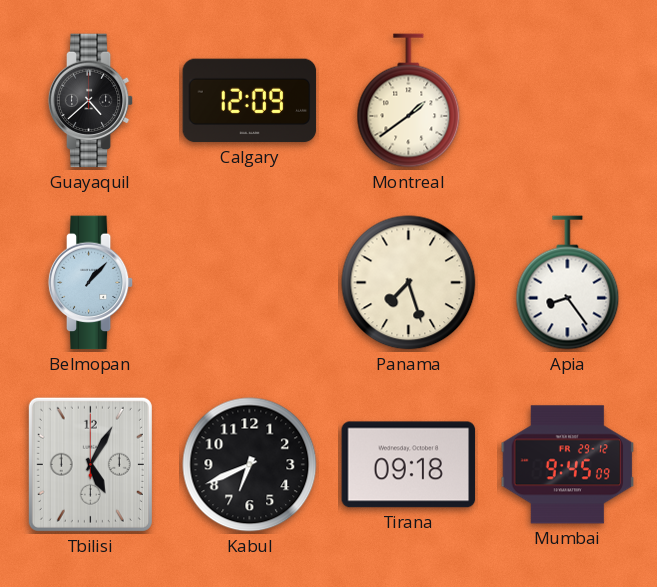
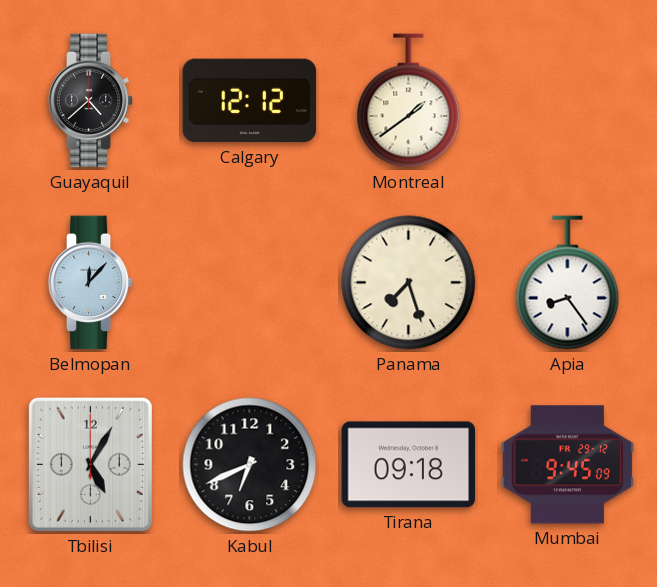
Calgary: 12:09 -> 12:12
Belmopan: 1:07 -> 12:07
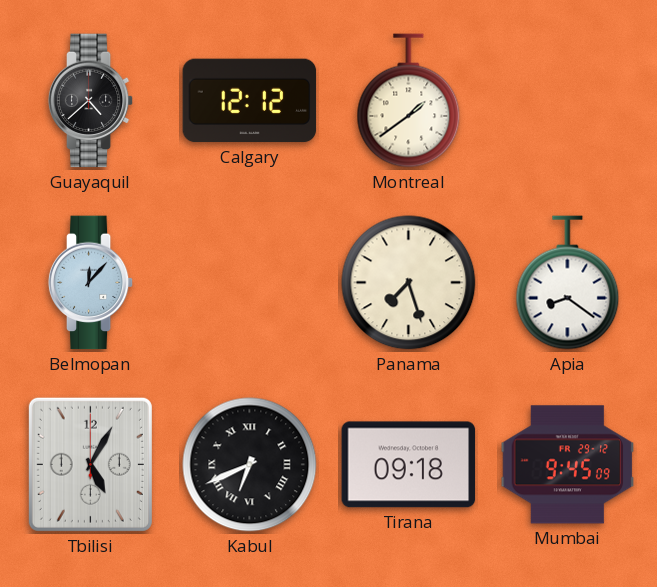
Apia: 8:24 -> 8:21
Kabul numerals: Arabic -> Roman
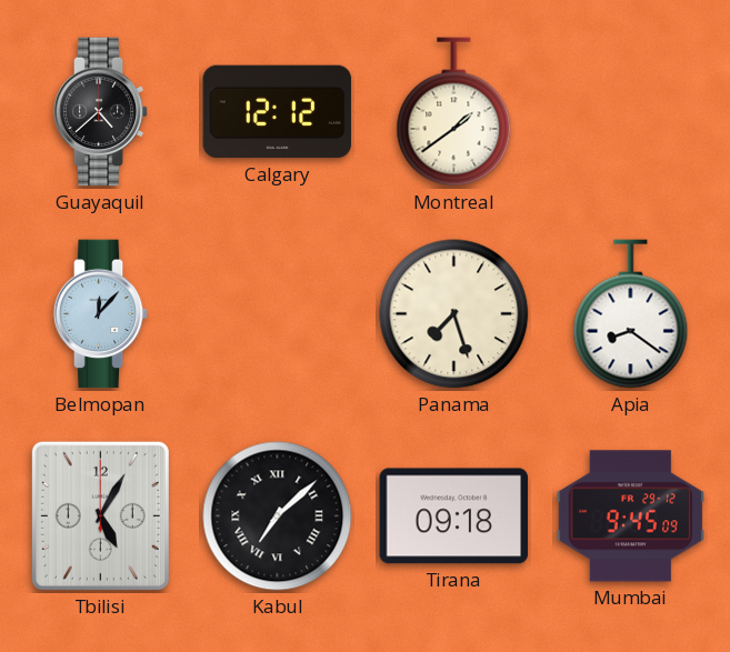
Kabul: 6:41 -> 7:08
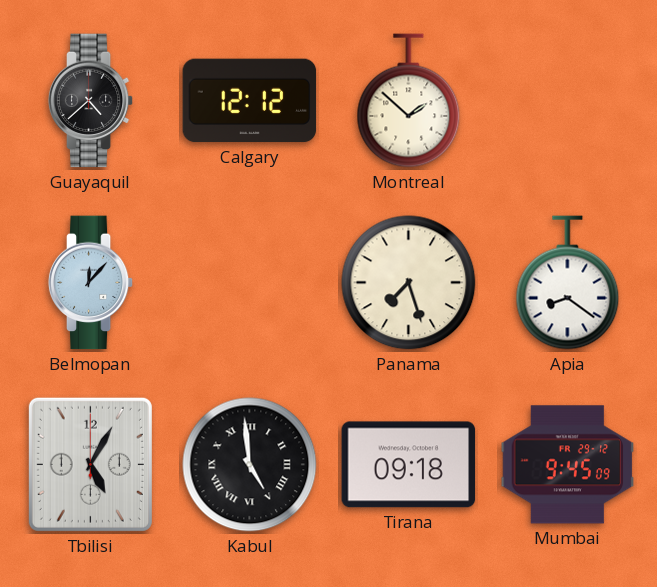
Montreal: 1:39 -> 1:52
Kabul: 7:08 -> 4:59
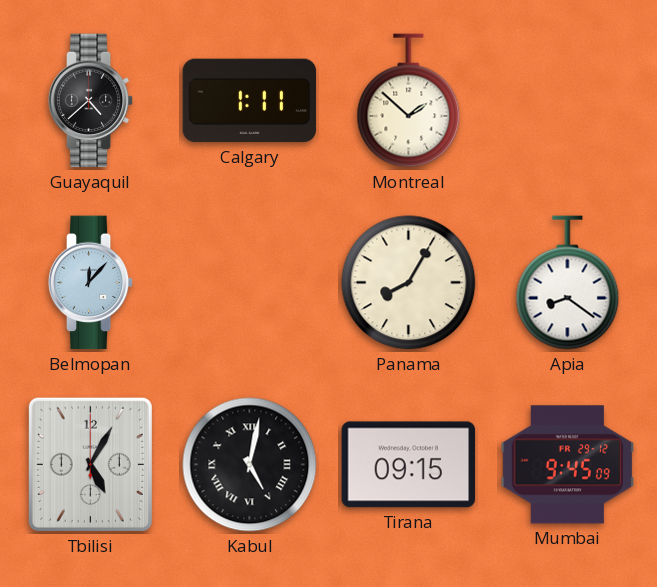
Calgary: 12:12 -> 1:11
Panama: 7:27 -> 8:05
Kabul: 4:59 -> 5:02
Tirana: 09:18 -> 09:15
